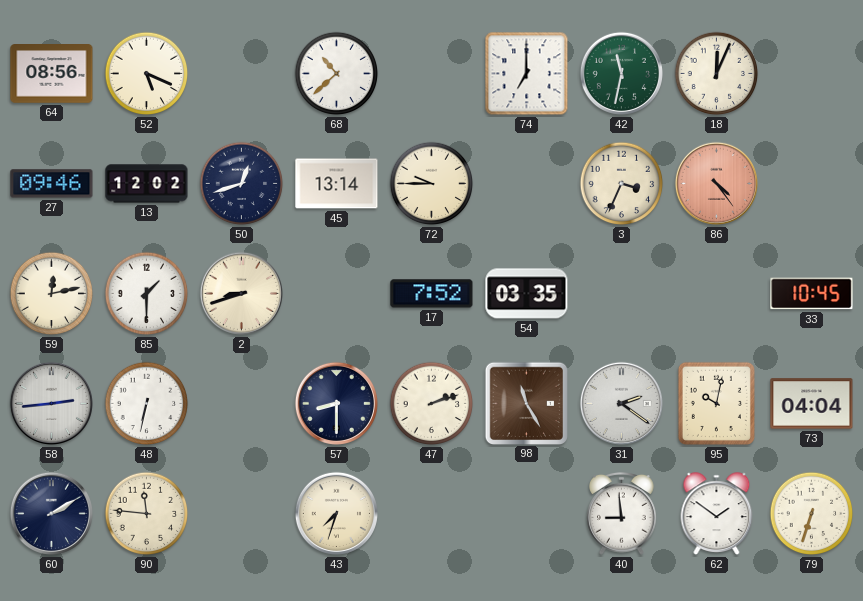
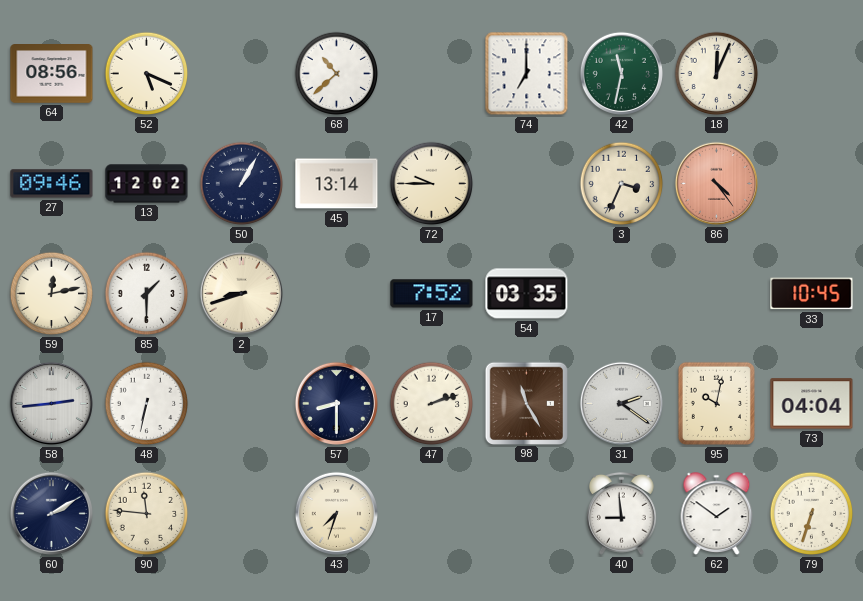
50: 12:42 -> 1:05
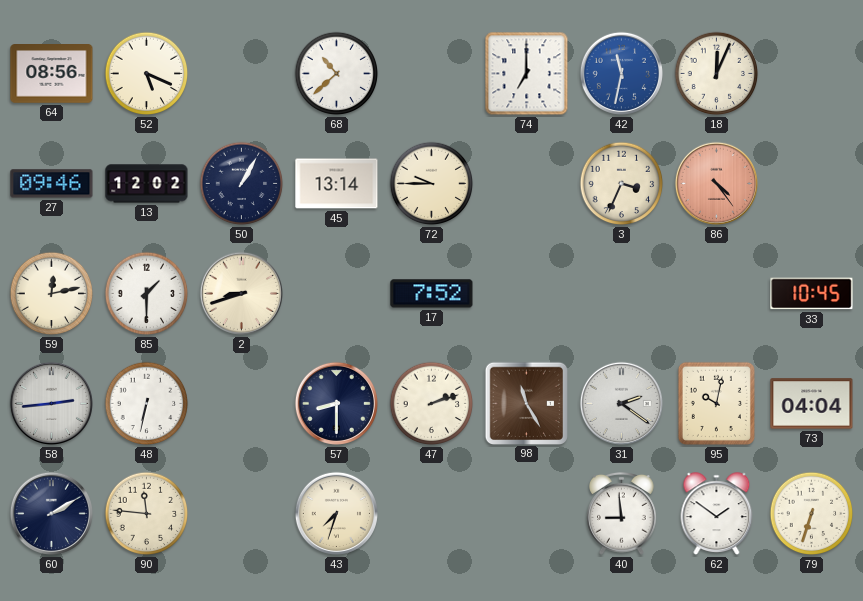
42 dial: green -> blue
54: 03:35 -> none
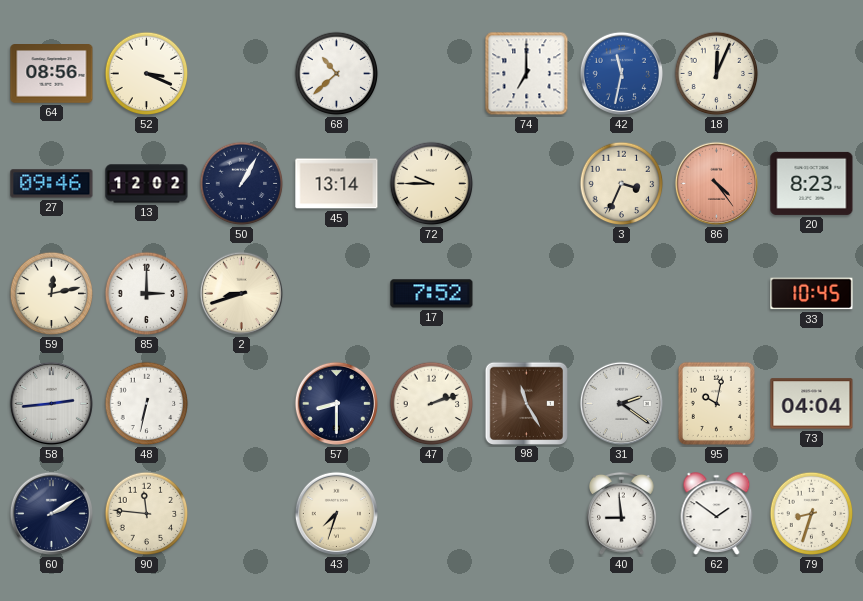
52: 5:19 -> 3:19
20: none -> 8:23
85: 1:30 -> 3:00
79: 6:33 -> 8:33
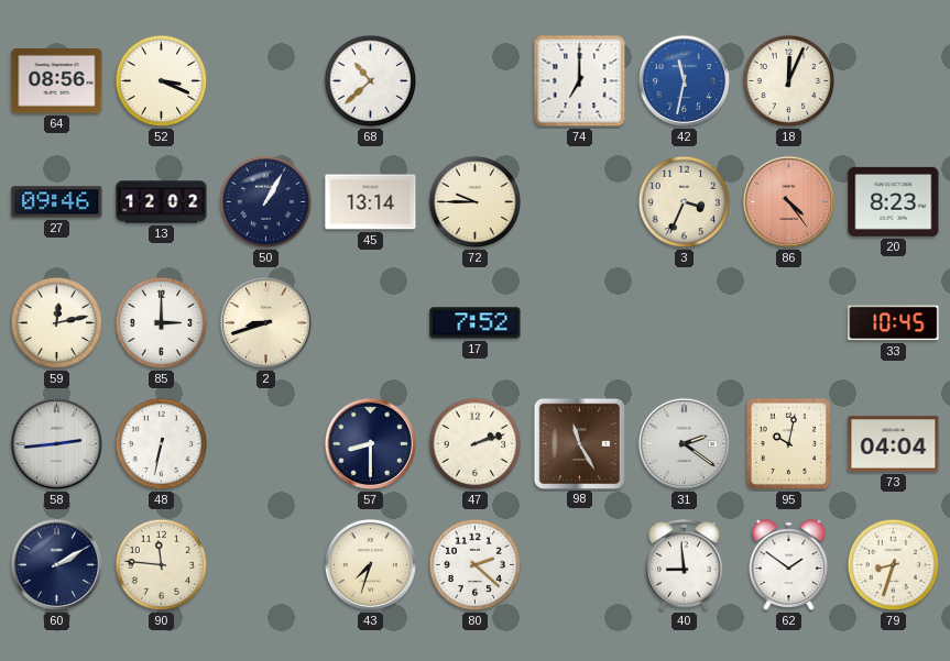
80: none -> 2:22
